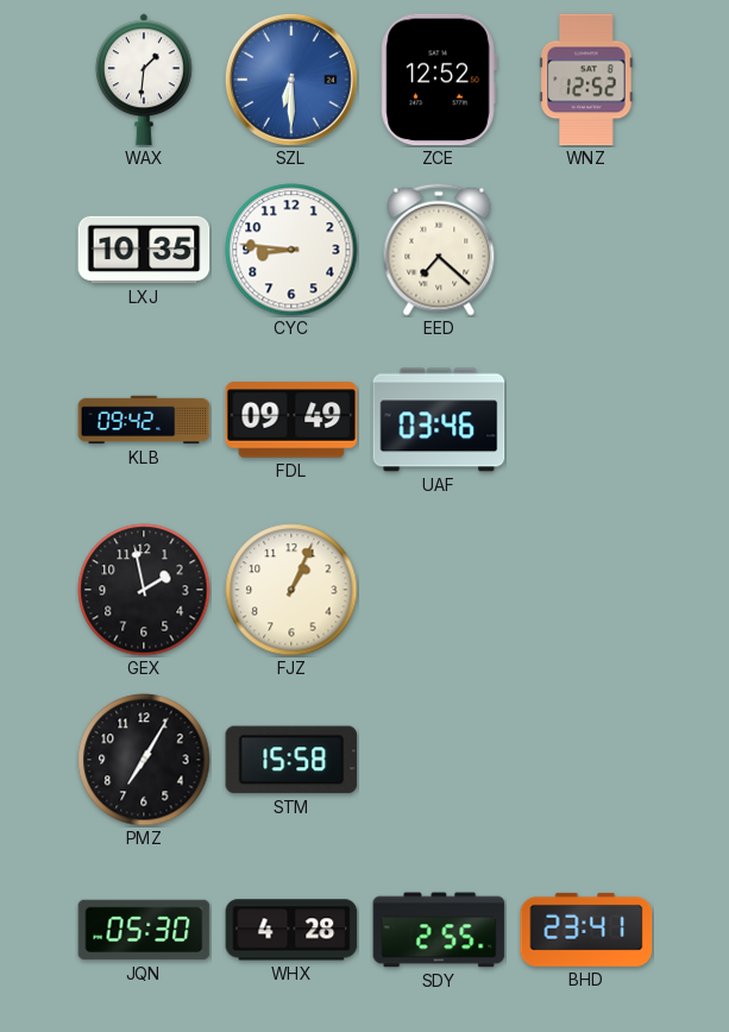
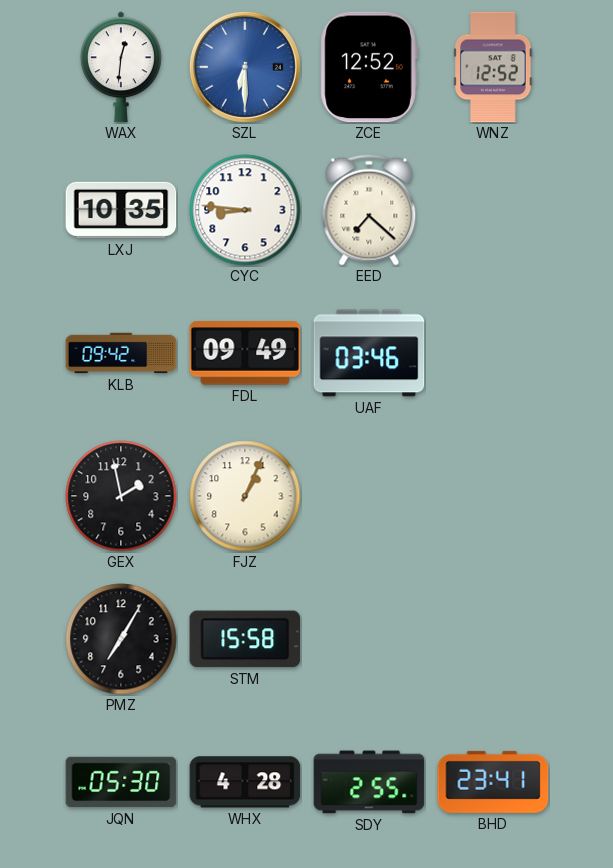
WAX: 1:31 -> 12:31
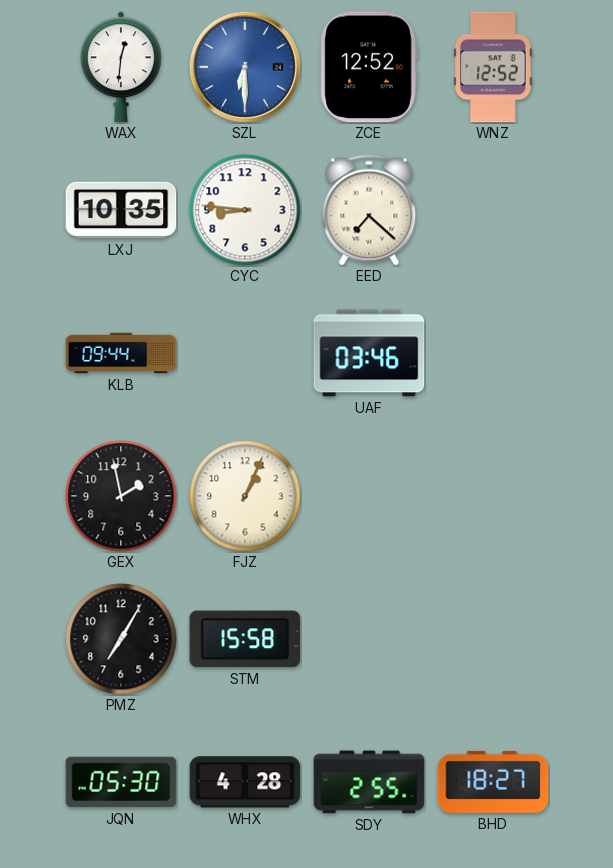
KLB: 09:42 -> 09:44
FDL: 09:49 -> none
BHD: 23:41 -> 18:27
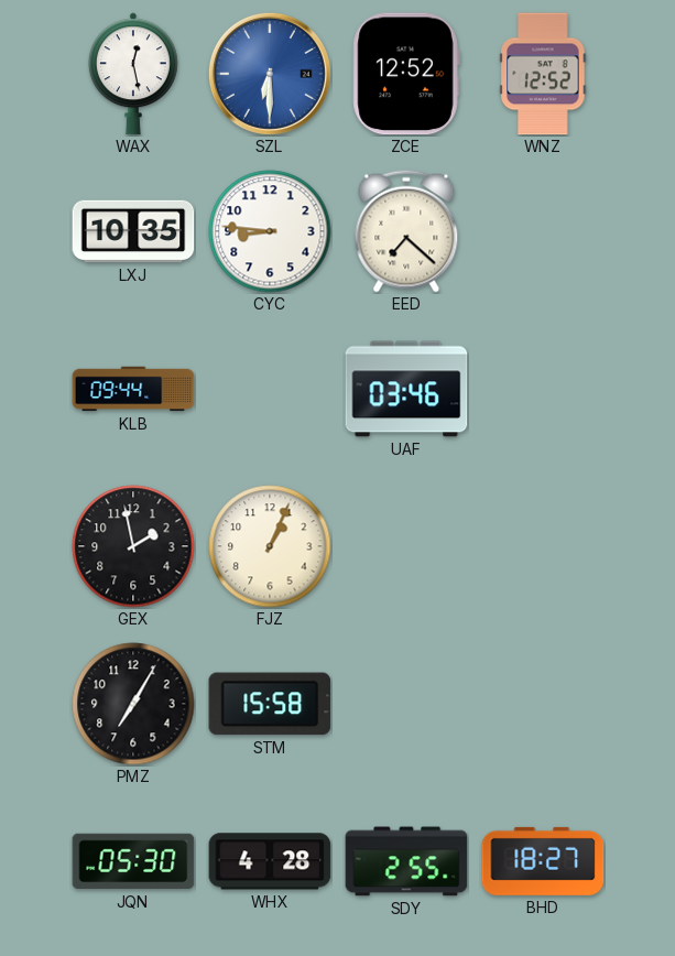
WAX: 12:31 -> 12:28
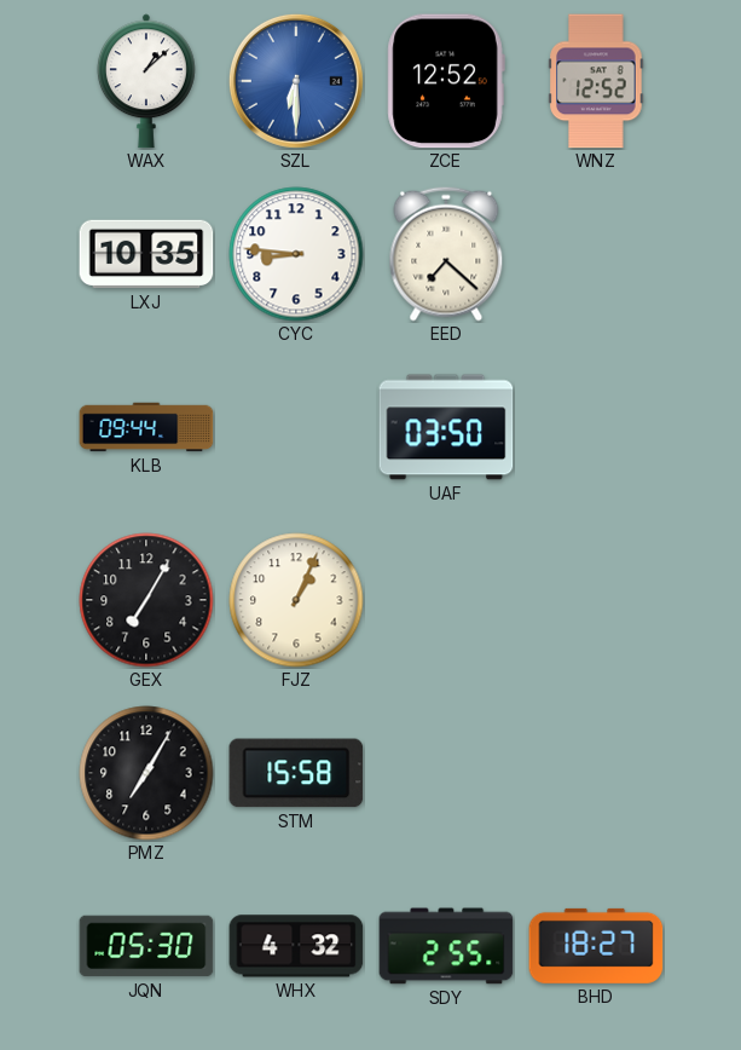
WAX: 12:28 -> 1:08
UAF: 03:46 -> 03:50
GEX: 1:58 -> 7:05
WHX: 4:28 -> 4:32
